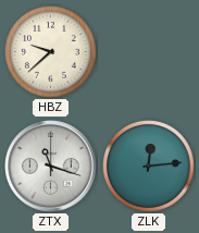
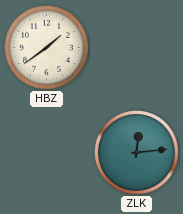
HBZ: 9:38 -> 1:39
ZTX: 11:18 -> none
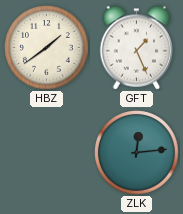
GFT: none -> 1:26
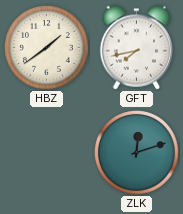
GFT: 1:26 -> 7:43
ZLK: 12:14 -> 12:12
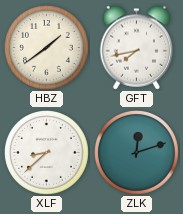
XLF: none -> 8:38
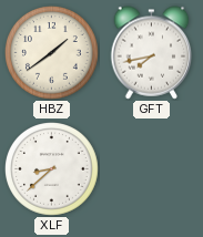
ZLK: 12:12 -> none
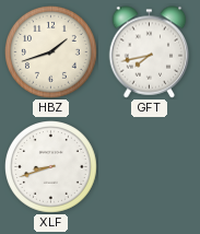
HBZ: 1:39 -> 1:42
XLF: 8:38 -> 8:42
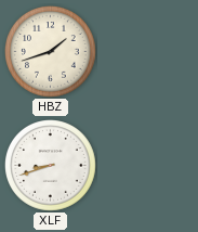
GFT: 7:43 -> none
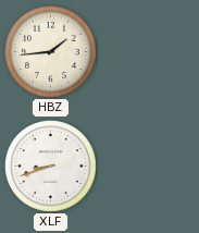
HBZ: 1:42 -> 1:44
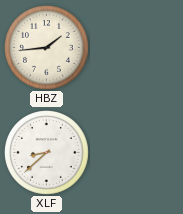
XLF: 8:42 -> 8:38
